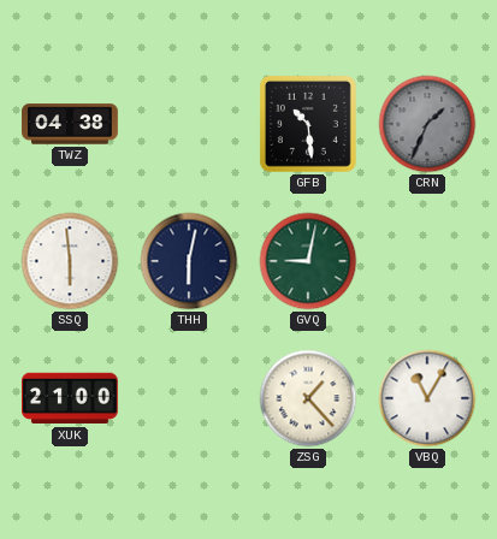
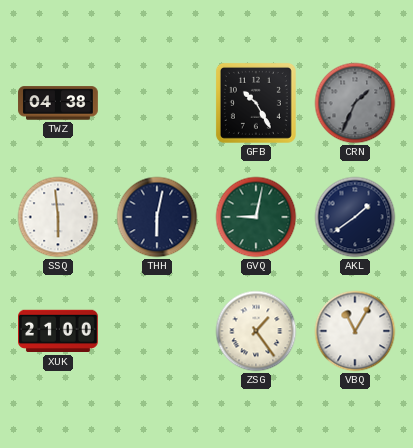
GFB: 10:29 -> 10:25
AKL: none -> 1:39
ZSG: 1:23 -> 1:24
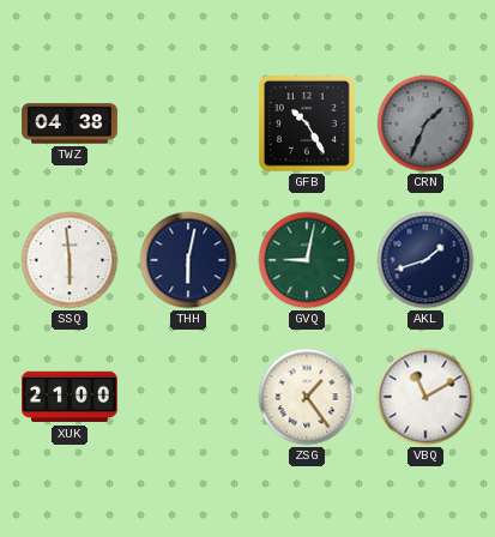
AKL: 1:39 -> 1:42
VBQ: 11:05 -> 11:10
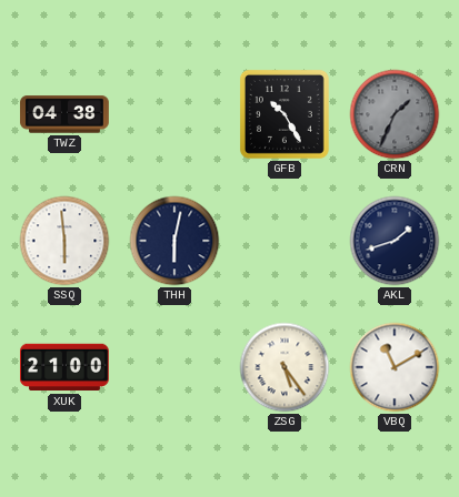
GVQ: 9:02 -> none
ZSG: 1:24 -> 5:24
